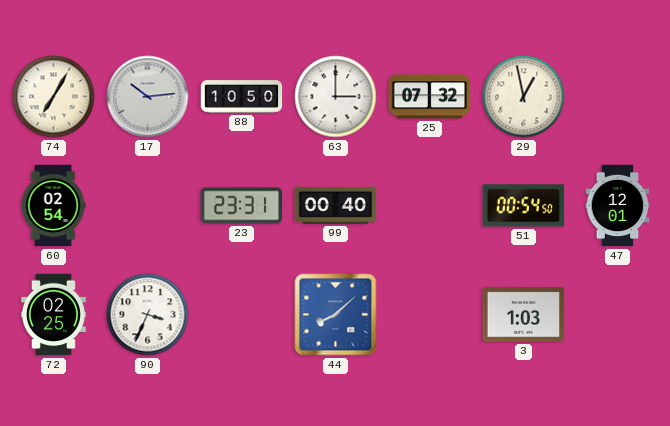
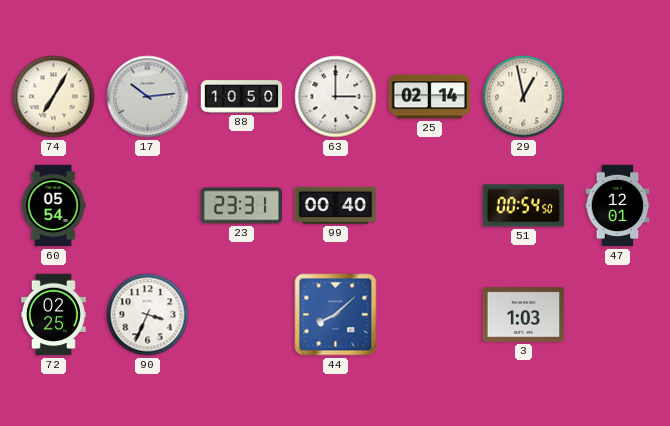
25: 07:32 -> 02:14
60: 02:54 -> 05:54
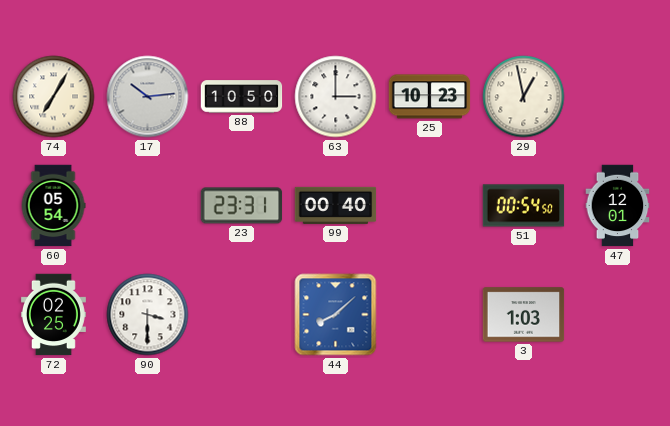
25: 02:14 -> 10:23
90: 3:34 -> 3:30
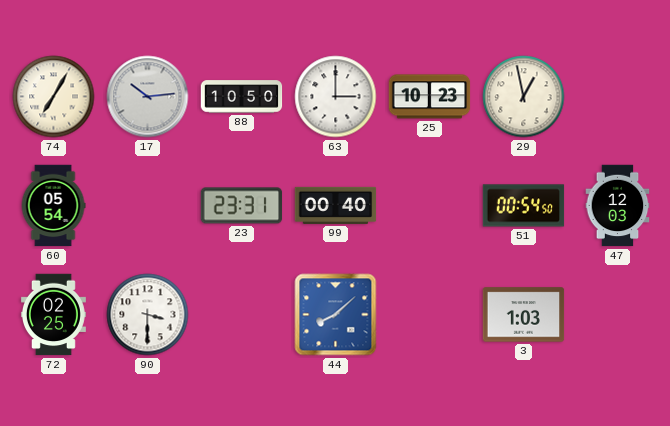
47: 12:01 -> 12:03
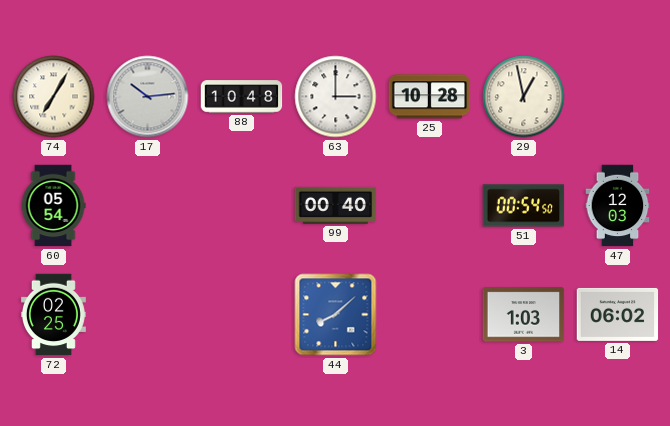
88: 10:50 -> 10:48
25: 10:23 -> 10:28
23: 23:31 -> none
90: 3:30 -> none
14: none -> 06:02
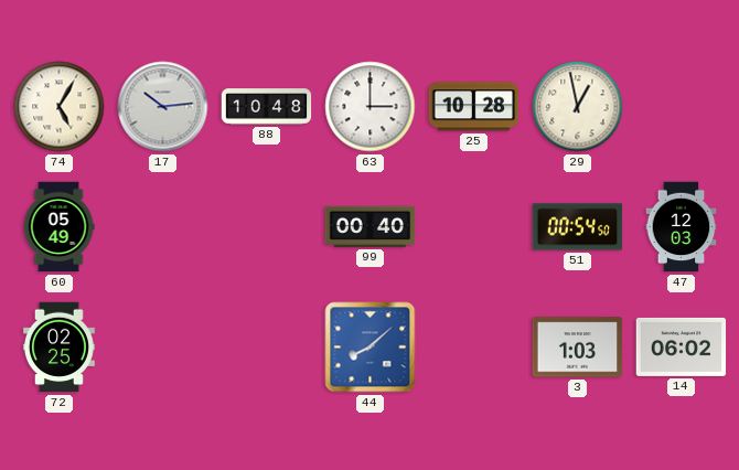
74: 7:05 -> 5:05
60: 05:54 -> 05:49
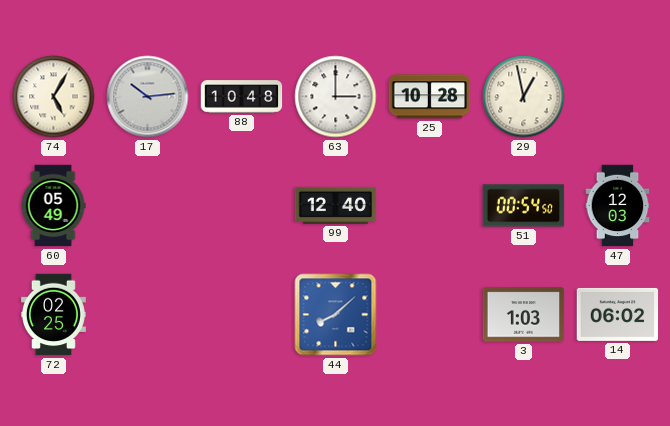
99: 00:40 -> 12:40
